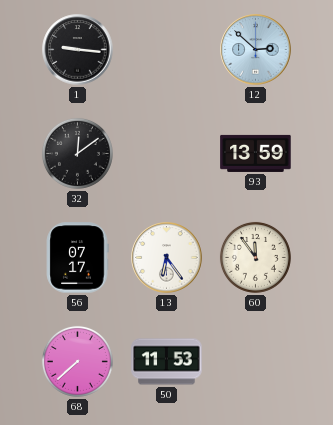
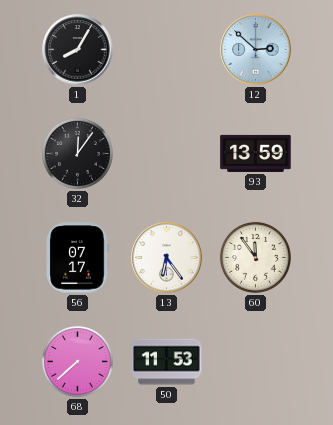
1: 9:16 -> 8:05
32: 12:09 -> 12:06
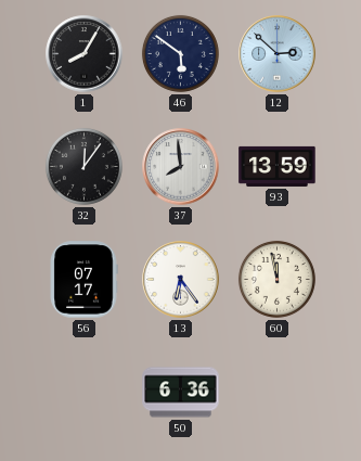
46: none -> 5:51
37: none -> 7:59
60: 11:54 -> 11:58
68: 7:38 -> none
50: 11:53 -> 6:36
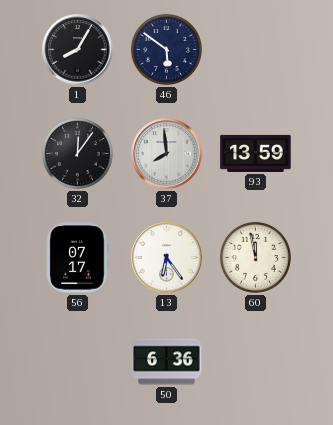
12: 2:52 -> none
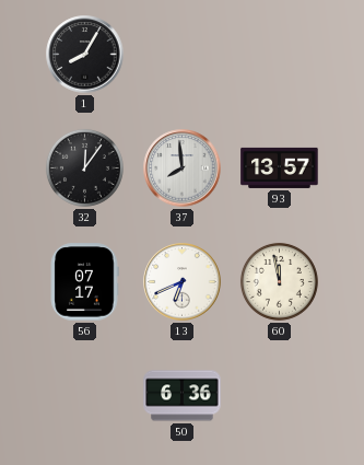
46: 5:51 -> none
93: 13:59 -> 13:57
13: 6:24 -> 6:41
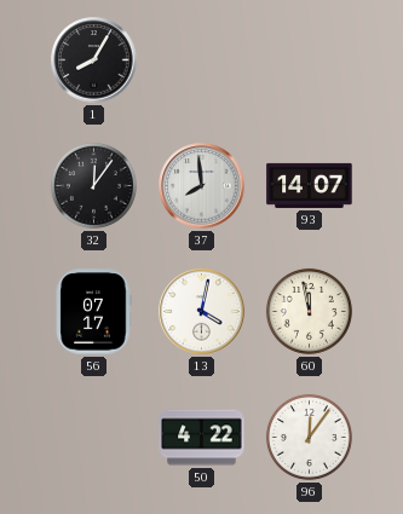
93: 13:57 -> 14:07
13: 6:41 -> 4:02
50: 6:36 -> 4:22
96: none -> 12:06
